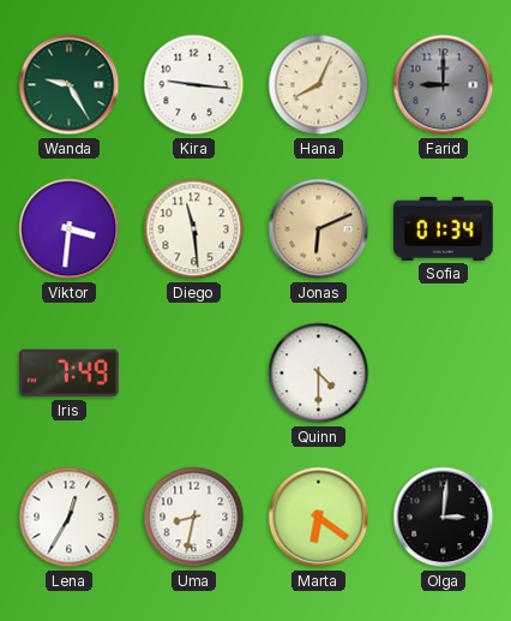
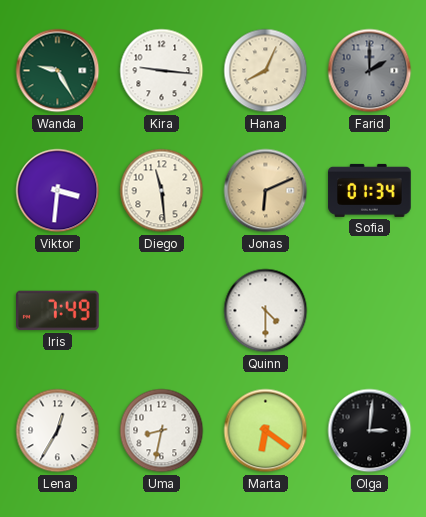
Farid: 9:00 -> 2:00
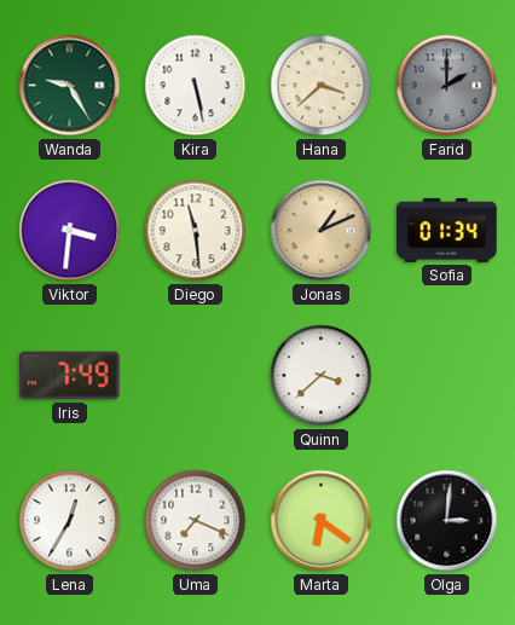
Kira: 9:16 -> 5:28
Hana: 8:04 -> 3:38
Jonas: 6:11 -> 1:11
Quinn: 4:30 -> 3:38
Uma: 8:32 -> 7:19
